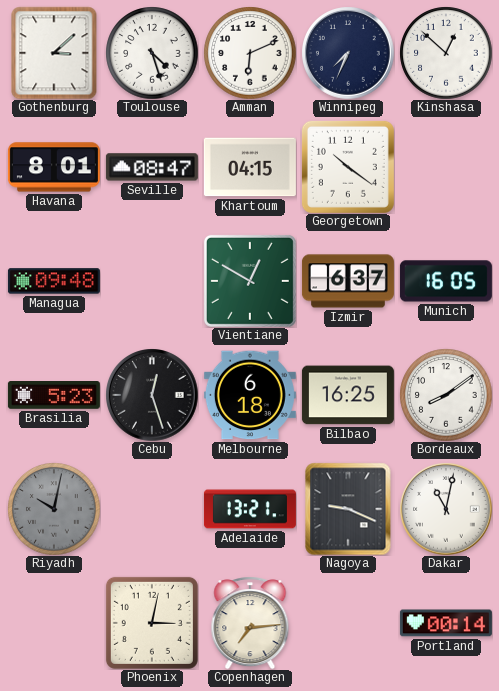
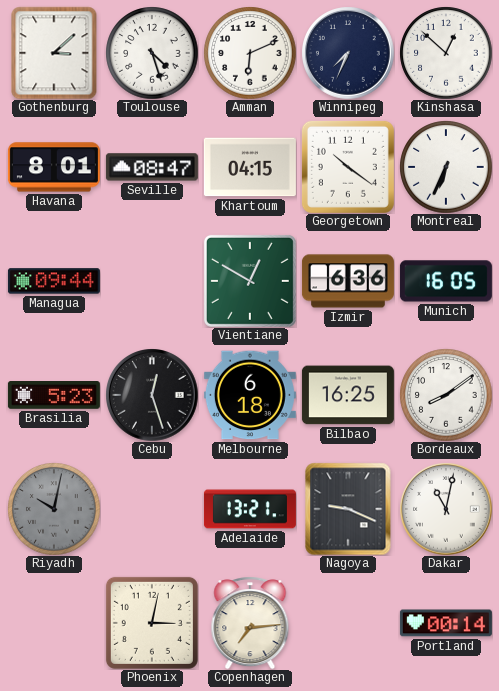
Montreal: none -> 6:34
Managua: 09:48 -> 09:44
Izmir: 6:37 -> 6:36
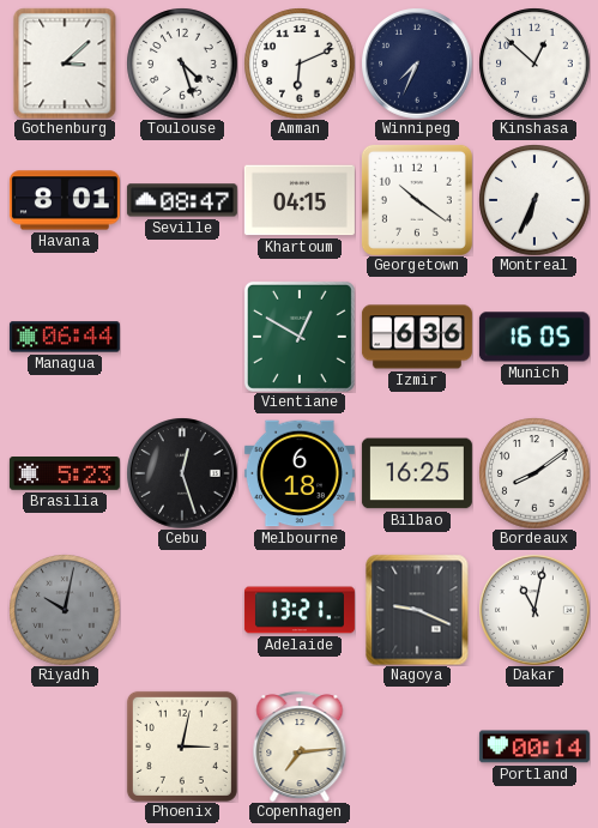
Managua: 09:44 -> 06:44
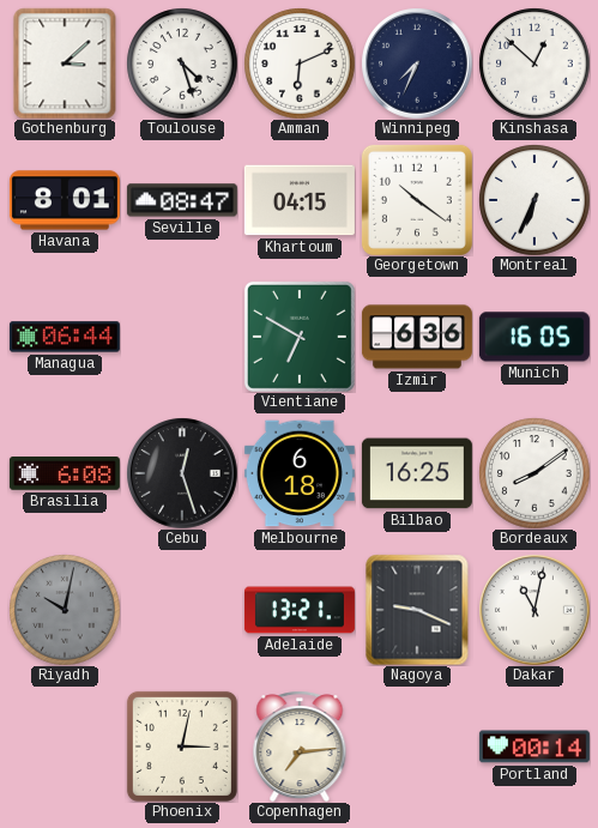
Vientiane: 12:50 -> 6:50
Brasilia: 5:23 -> 6:08
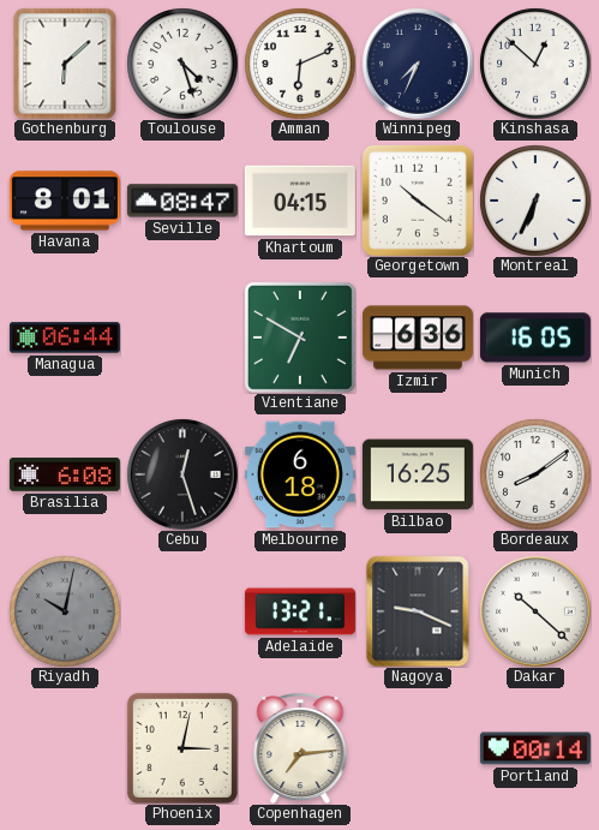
Gothenburg: 3:08 -> 6:08
Dakar: 11:02 -> 10:22
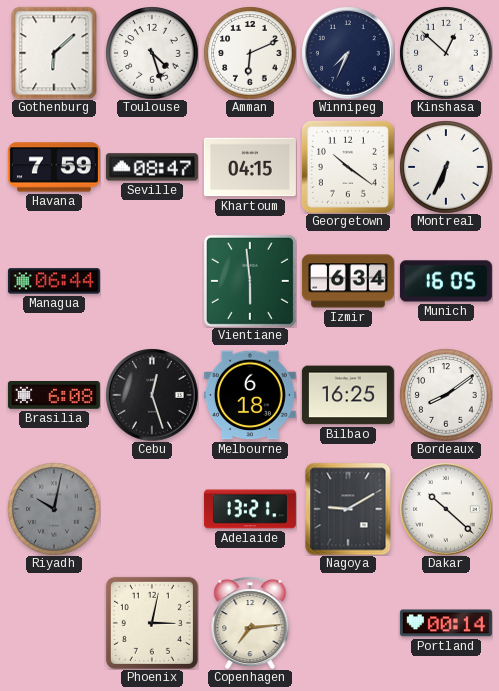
Havana: 8:01 -> 7:59
Vientiane: 6:50 -> 5:59
Izmir: 6:36 -> 6:34
Nagoya: 9:19 -> 9:10
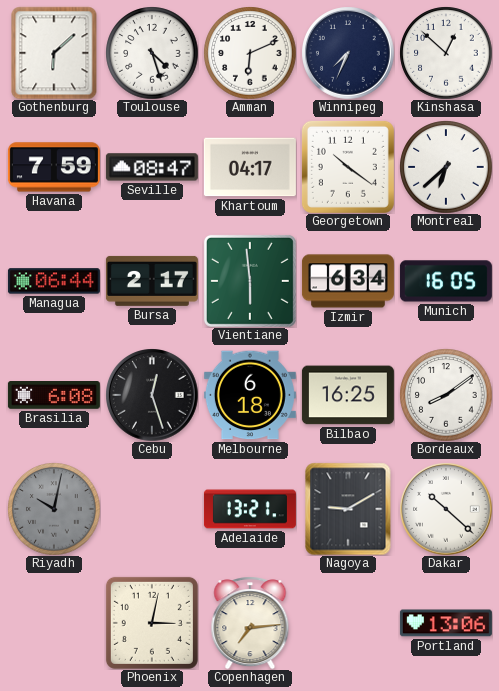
Khartoum: 04:15 -> 04:17
Montreal: 6:34 -> 6:38
Bursa: none -> 2:17
Portland: 00:14 -> 13:06
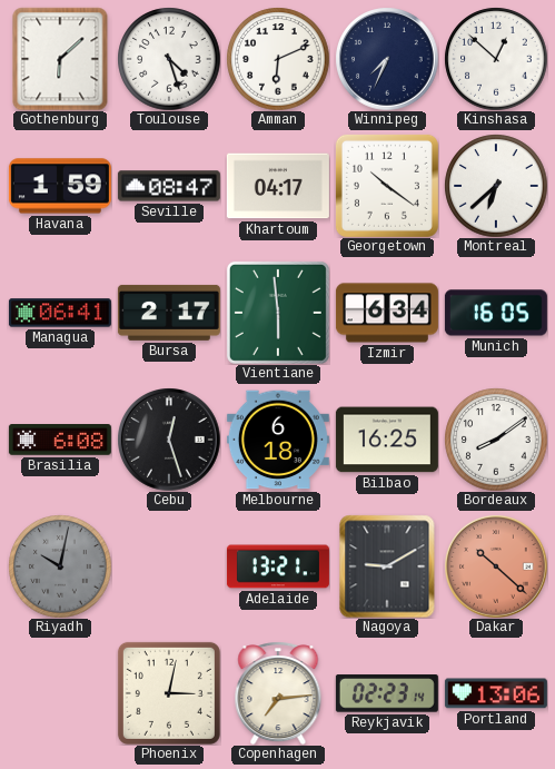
Havana: 7:59 -> 1:59
Managua: 06:44 -> 06:41
Dakar dial: white -> salmon
Reykjavik: none -> 02:23
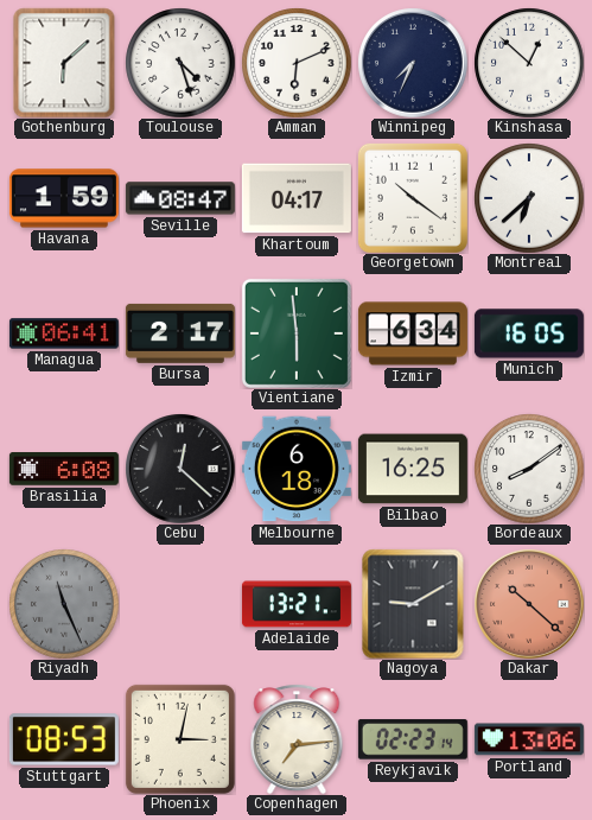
Cebu: 12:27 -> 12:22
Riyadh: 10:02 -> 11:26
Stuttgart: none -> 08:53
